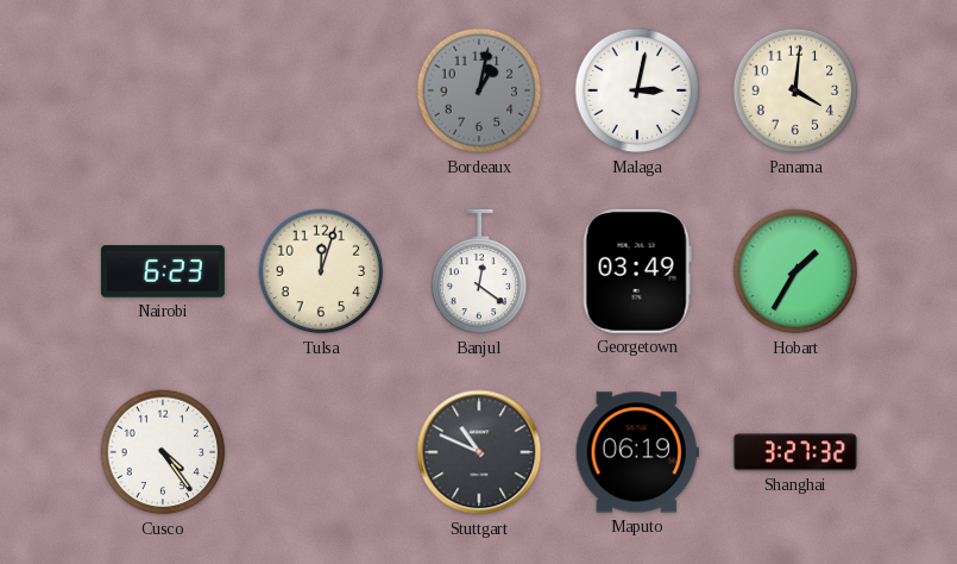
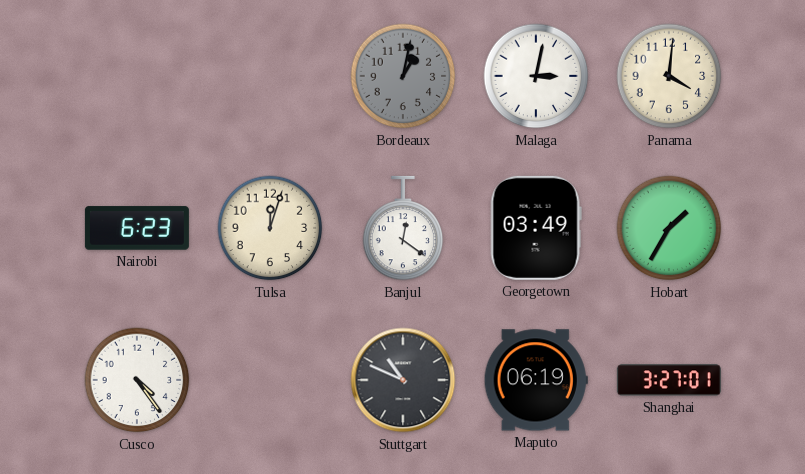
Shanghai: 3:27:32 -> 3:27:01
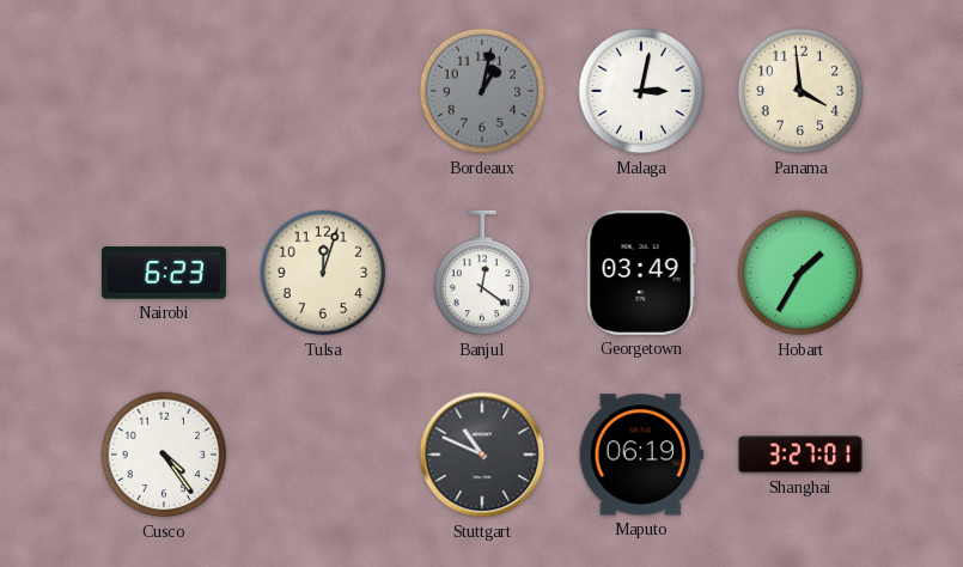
Panama: 4:01 -> 3:59
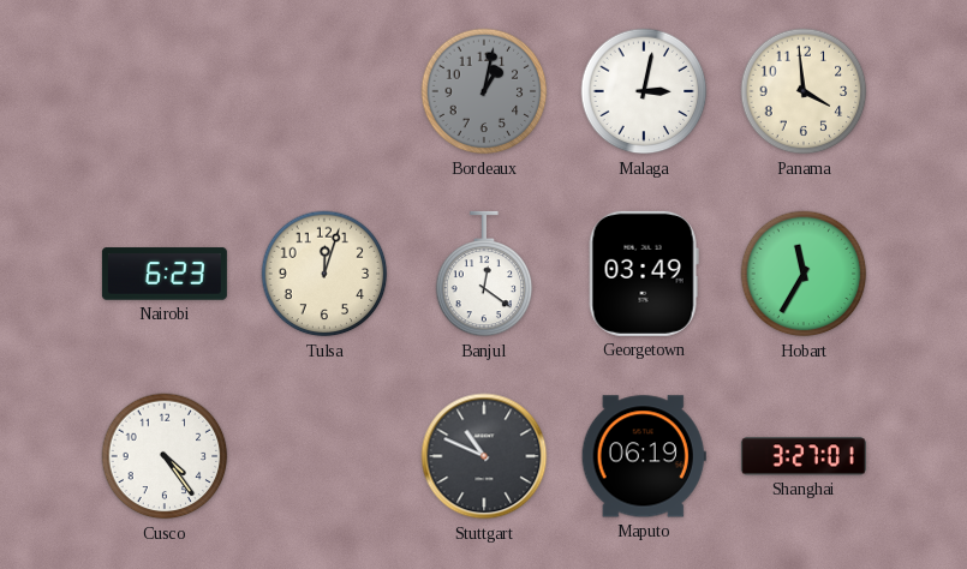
Hobart: 1:35 -> 11:35
